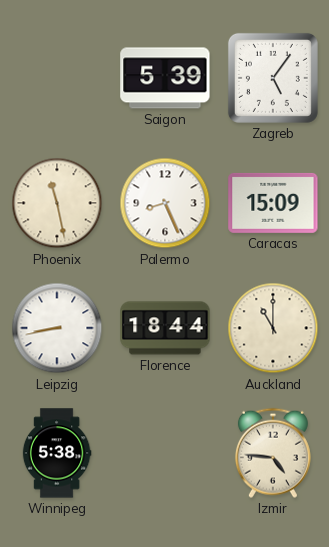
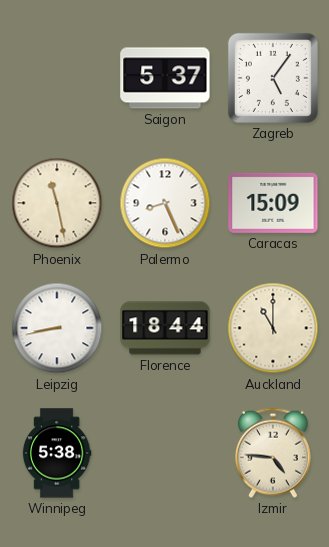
Saigon: 5:39 -> 5:37
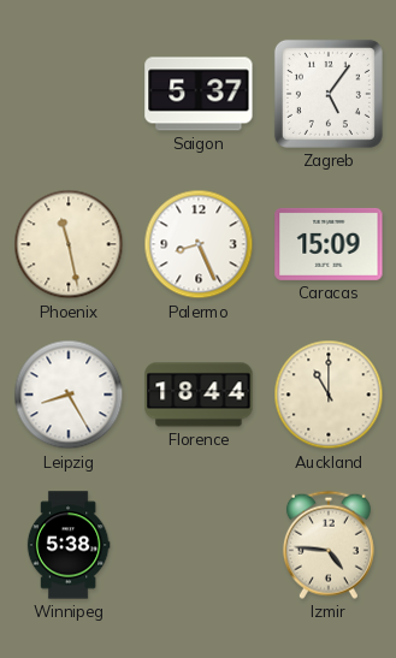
Leipzig: 8:43 -> 8:25
